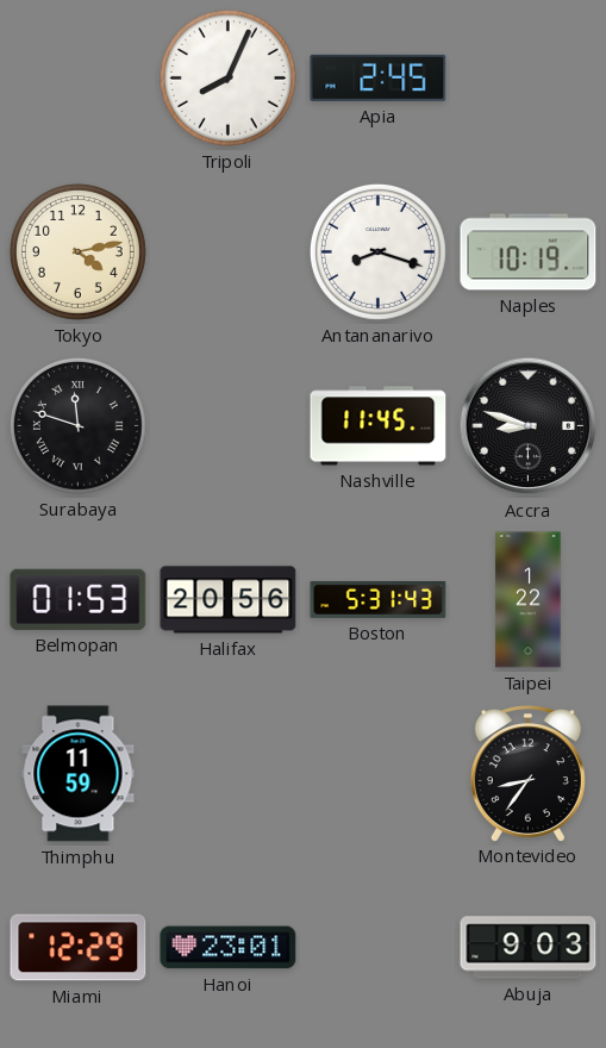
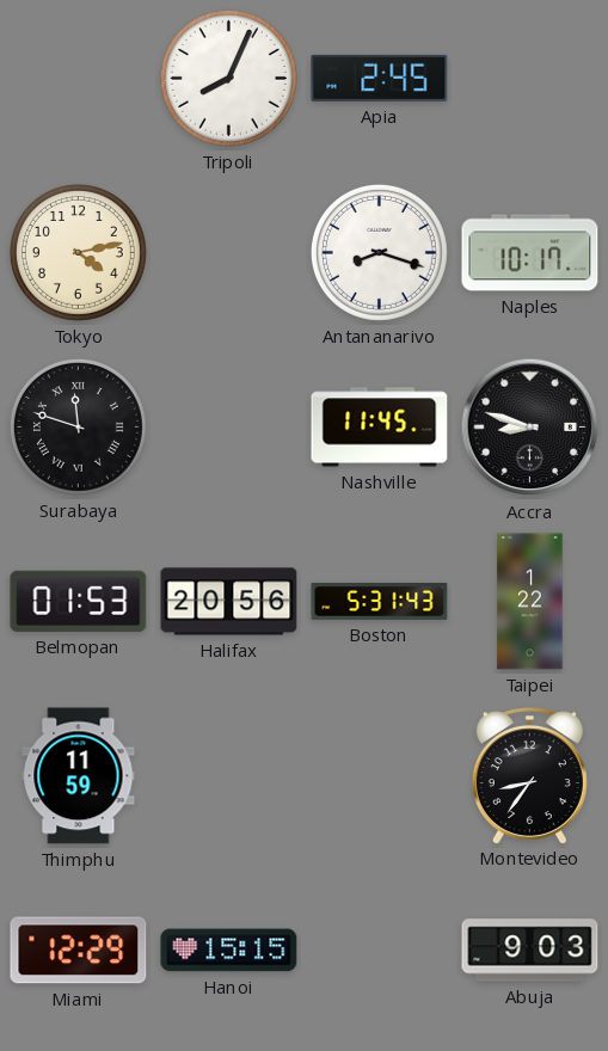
Naples: 10:19 -> 10:17
Hanoi: 23:01 -> 15:15
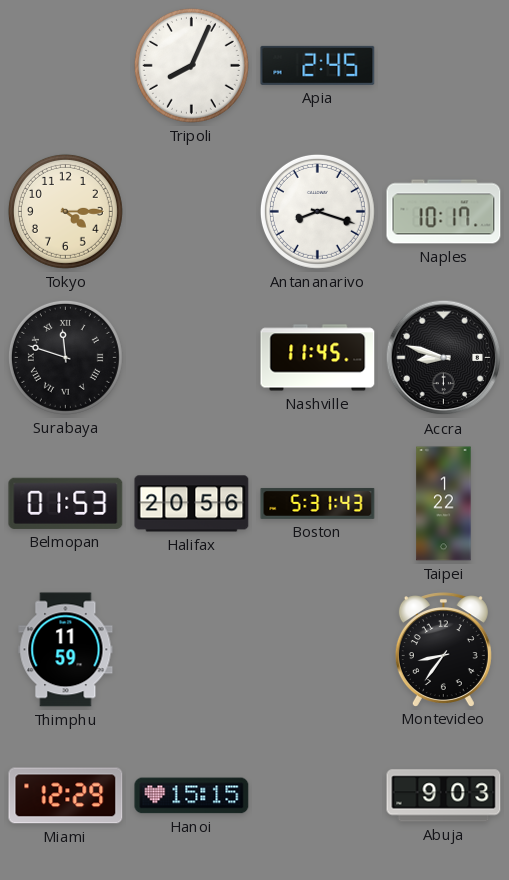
Tokyo: 4:13 -> 4:15
